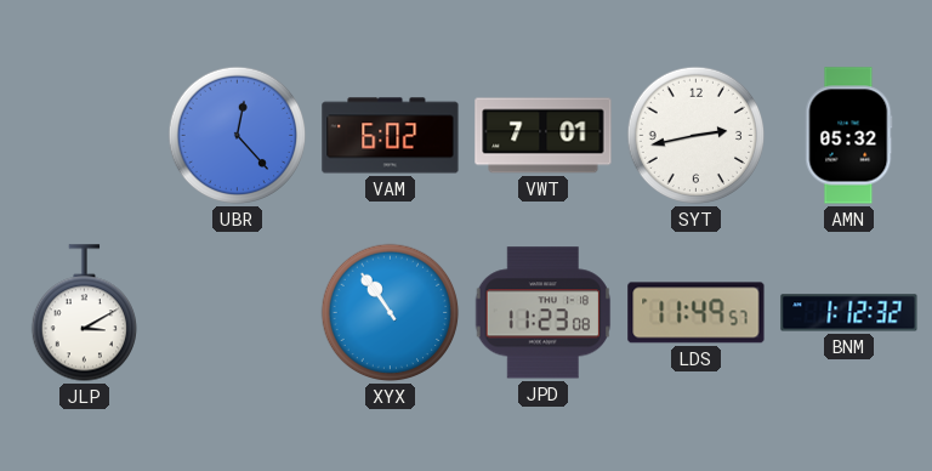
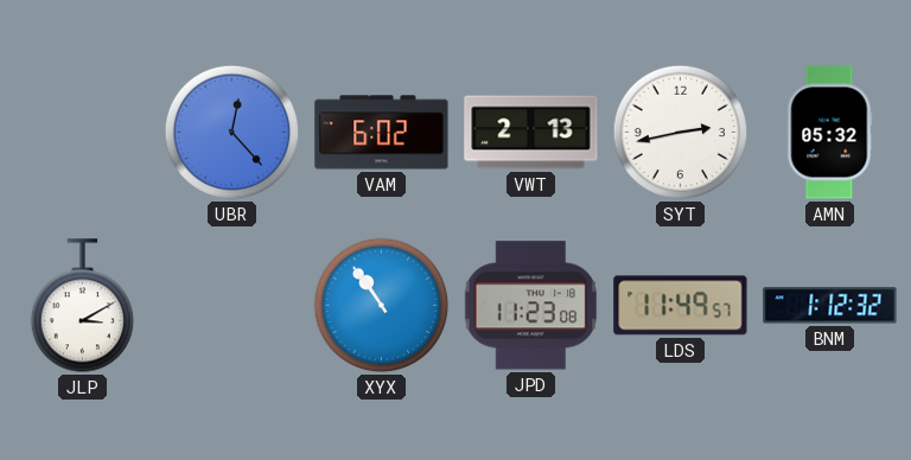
VWT: 7:01 -> 2:13
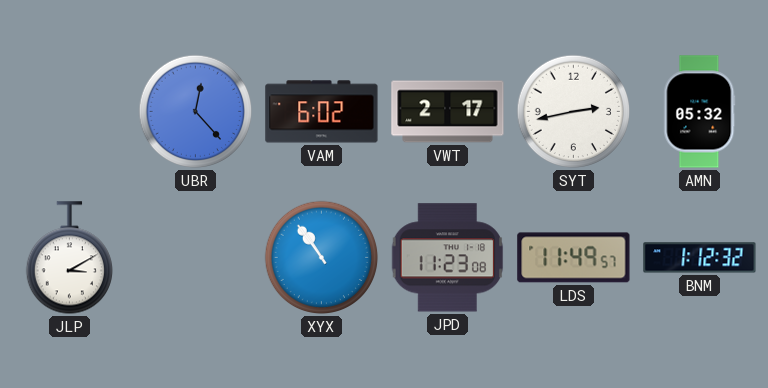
VWT: 2:13 -> 2:17
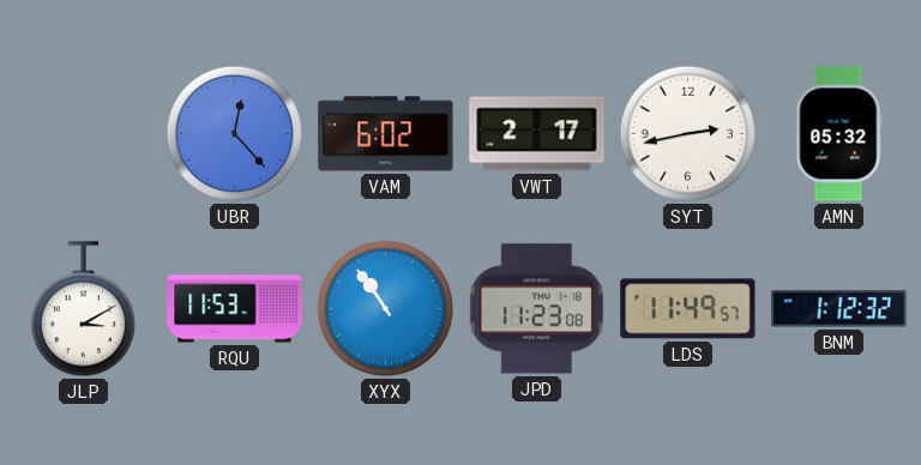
RQU: none -> 11:53
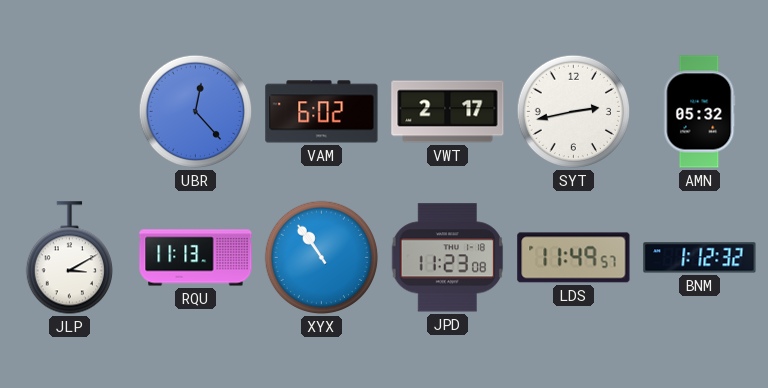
RQU: 11:53 -> 11:13
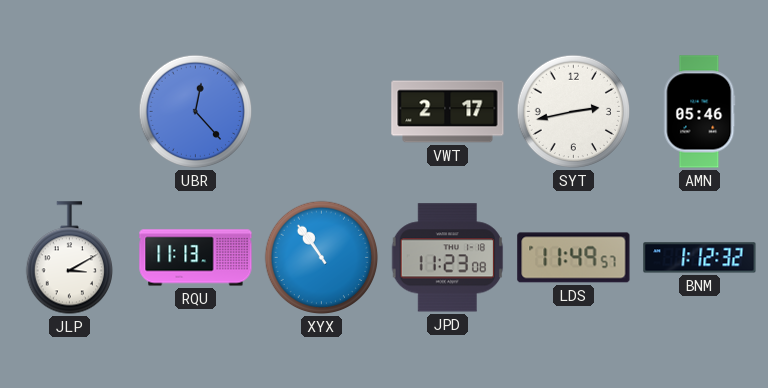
VAM: 6:02 -> none
AMN: 05:32 -> 05:46
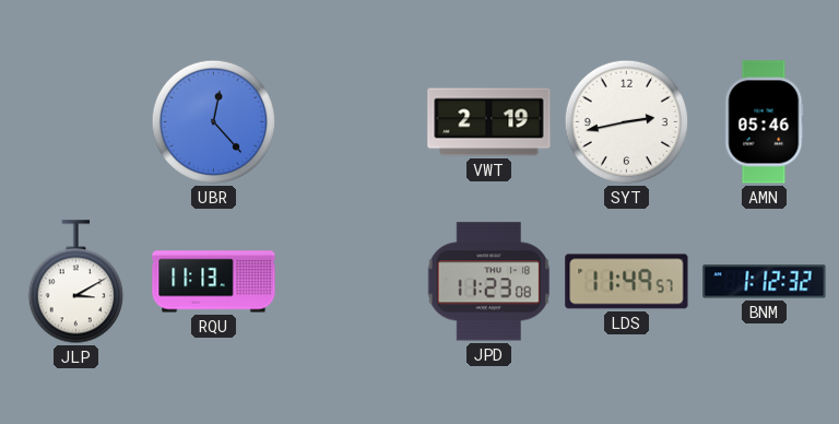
VWT: 2:17 -> 2:19
XYX: 10:54 -> none
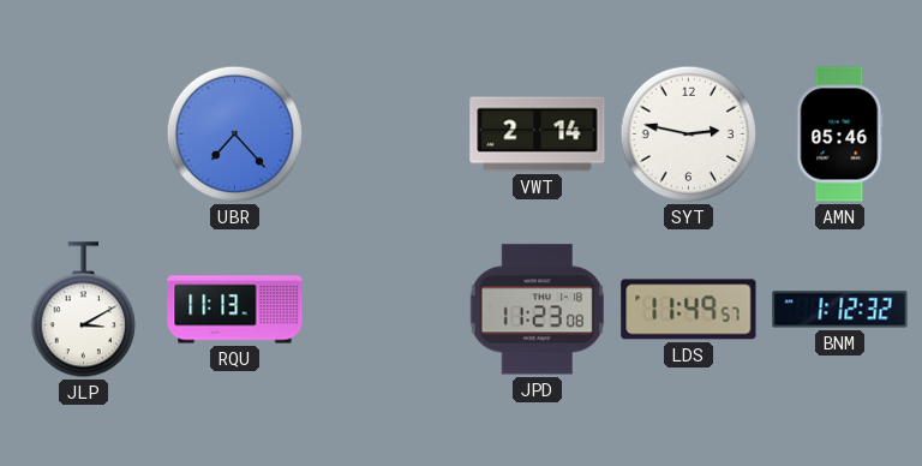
UBR: 12:23 -> 7:23
VWT: 2:19 -> 2:14
SYT: 2:43 -> 2:47
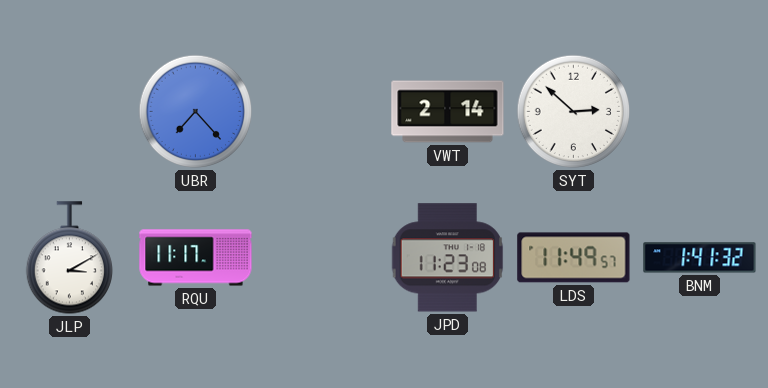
SYT: 2:47 -> 2:52
AMN: 05:46 -> none
RQU: 11:13 -> 11:17
BNM: 1:12 -> 1:41
